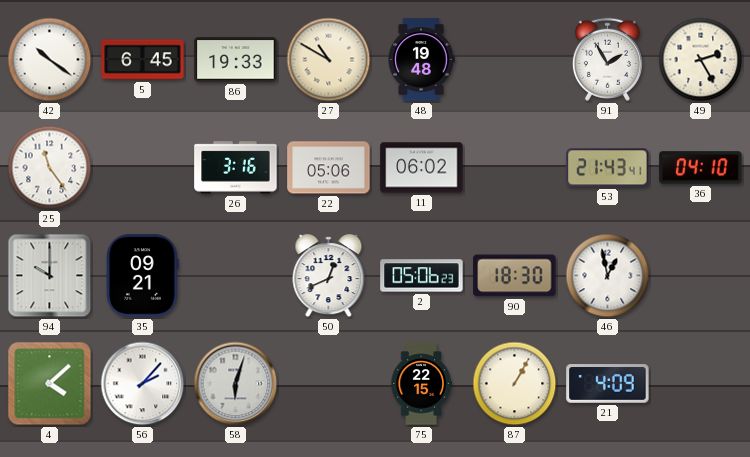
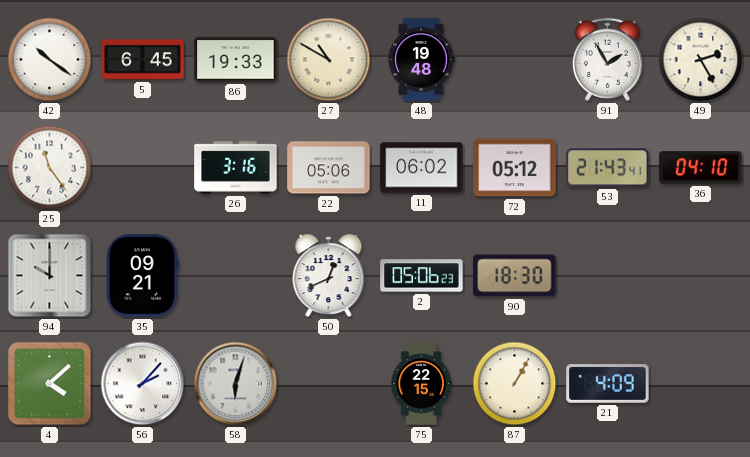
72: none -> 05:12
46: 12:58 -> none
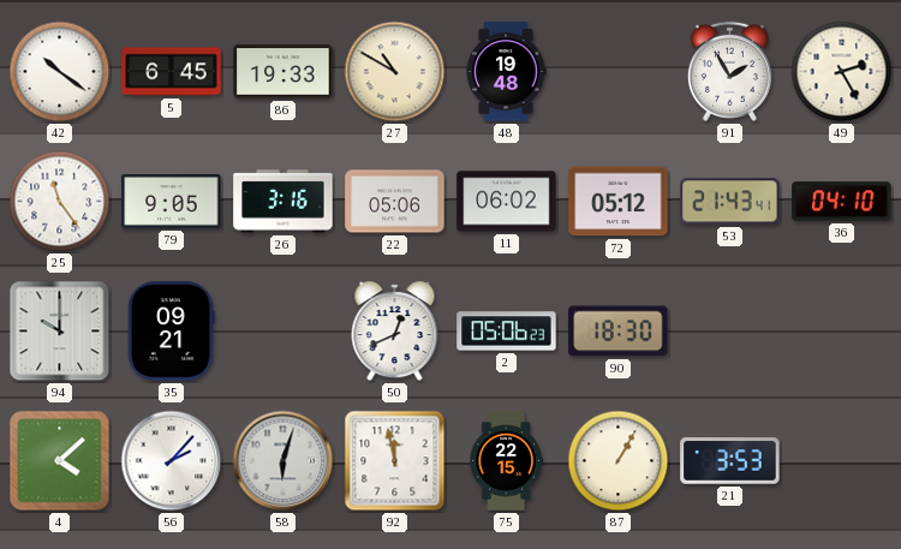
79: none -> 9:05
92: none -> 11:58
21: 4:09 -> 3:53
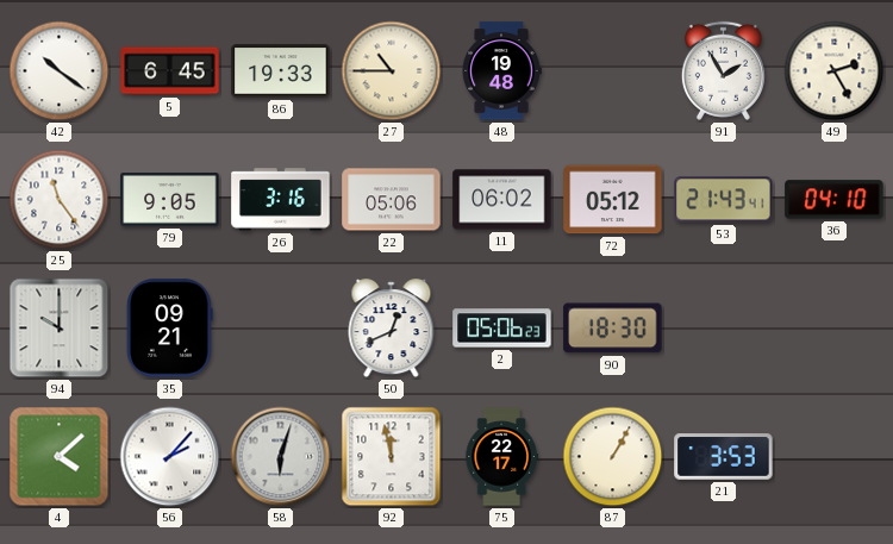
27: 10:50 -> 10:45
75: 22:15 -> 22:17
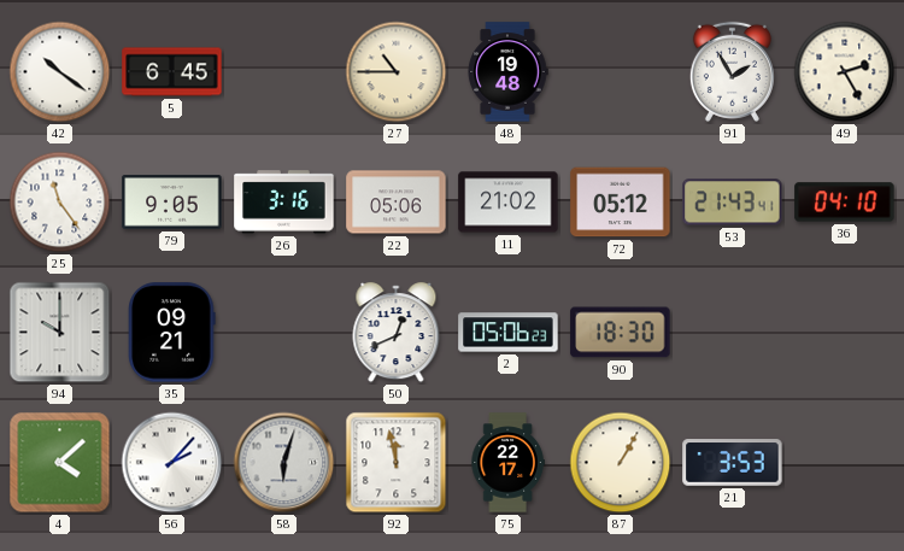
86: 19:33 -> none
11: 06:02 -> 21:02
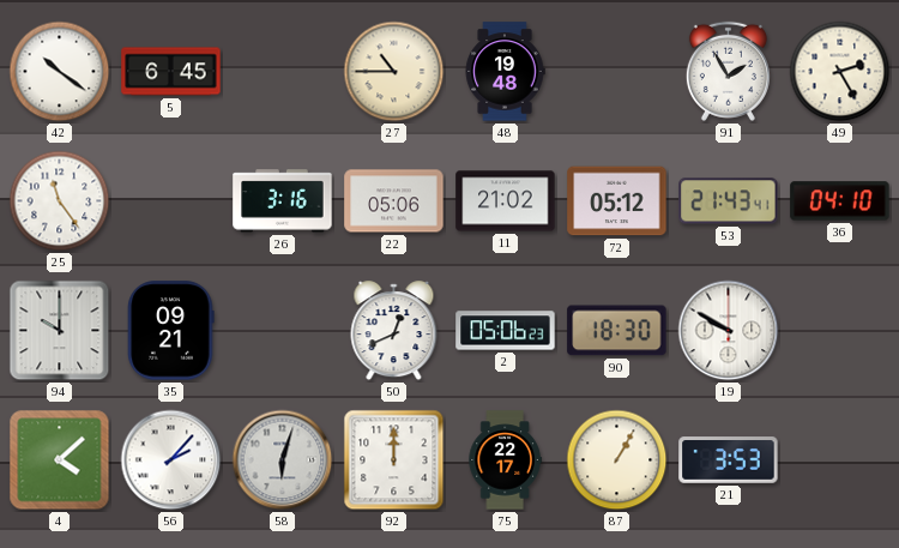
79: 9:05 -> none
19: none -> 9:50
92: 11:58 -> 12:00
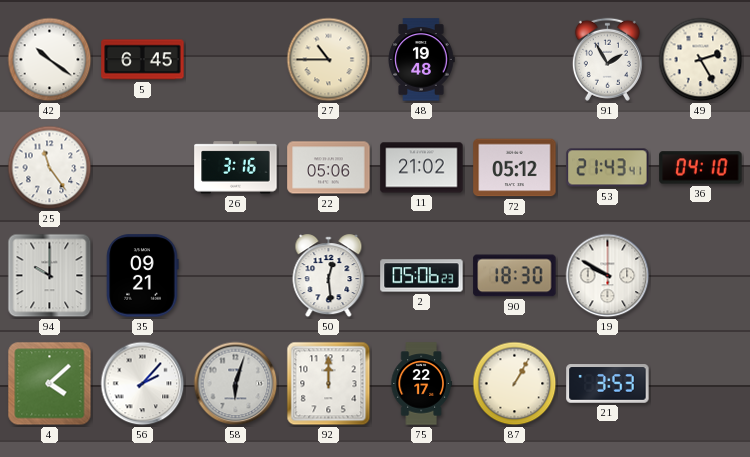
50: 12:41 -> 12:29
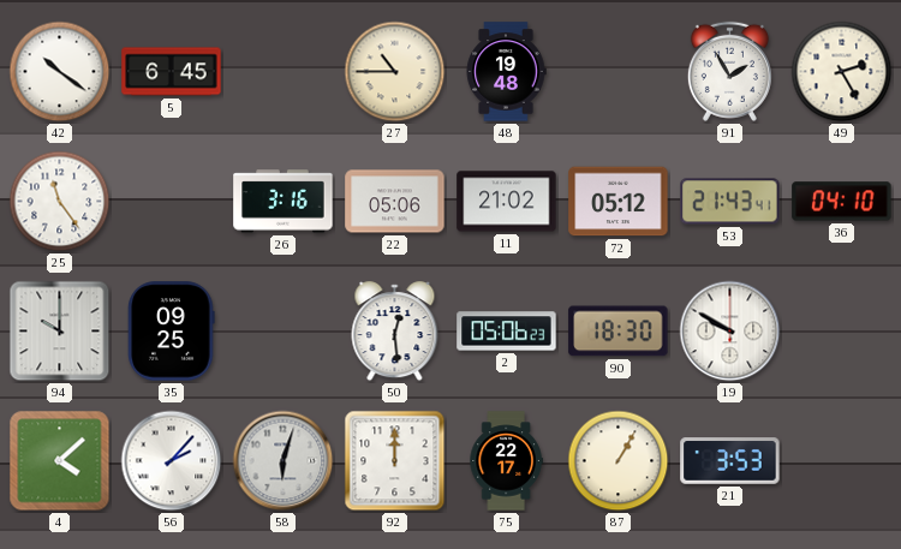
35: 09:21 -> 09:25
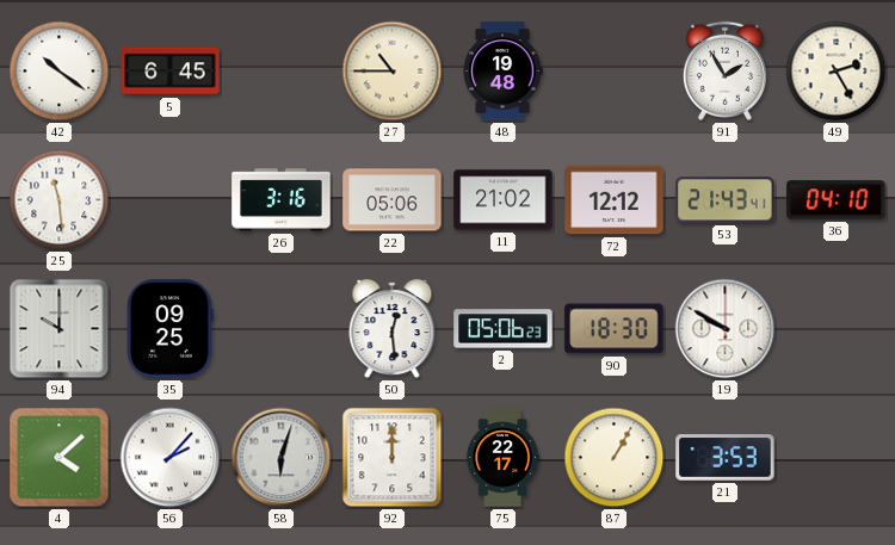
25: 11:24 -> 11:29
72: 05:12 -> 12:12
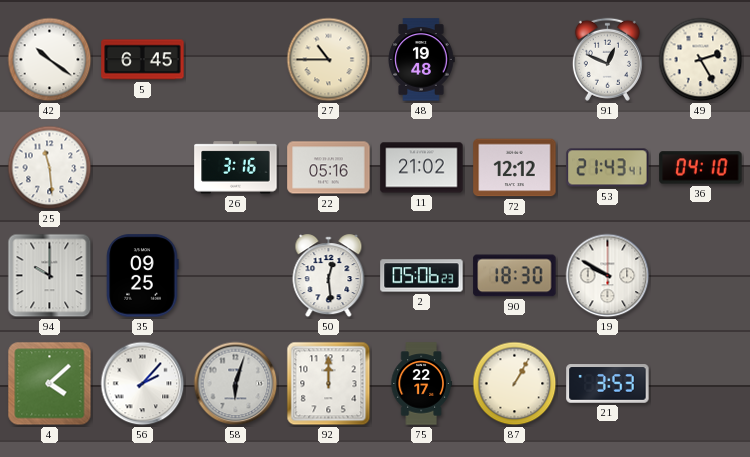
91: 1:55 -> 12:49
22: 05:06 -> 05:16
